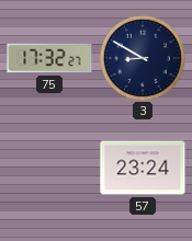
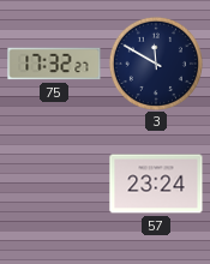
3: 8:50 -> 11:50
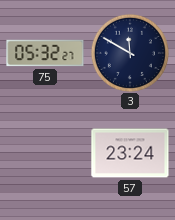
75: 17:32 -> 05:32
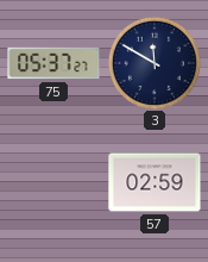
75: 05:32 -> 05:37
57: 23:24 -> 02:59
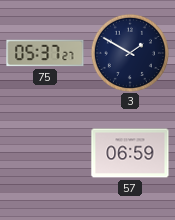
3: 11:50 -> 1:50
57: 02:59 -> 06:59
